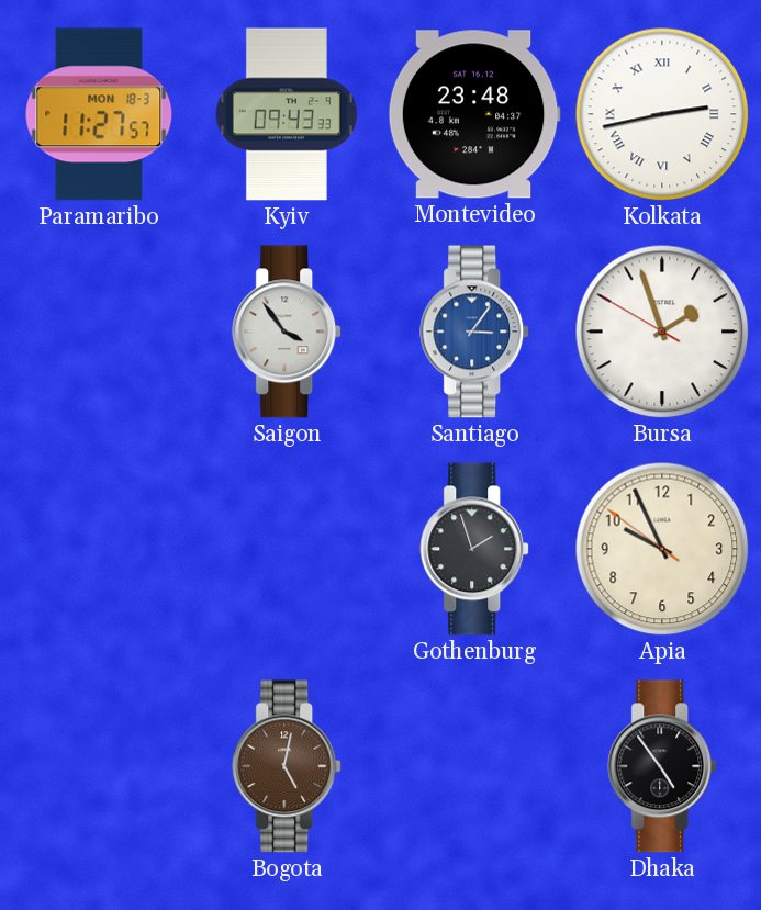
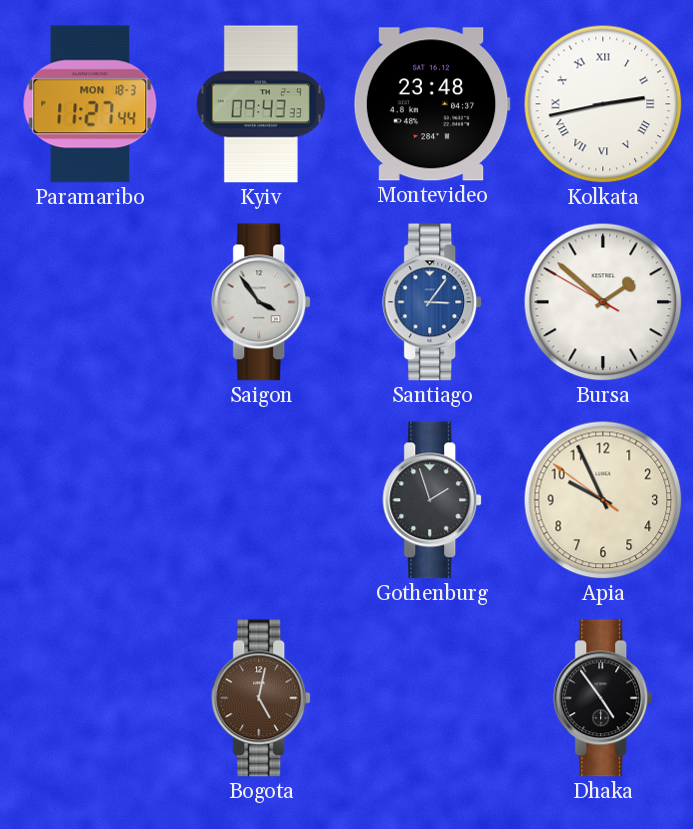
Paramaribo: 11:27:57 -> 11:27:44
Bursa: 1:56 -> 1:51
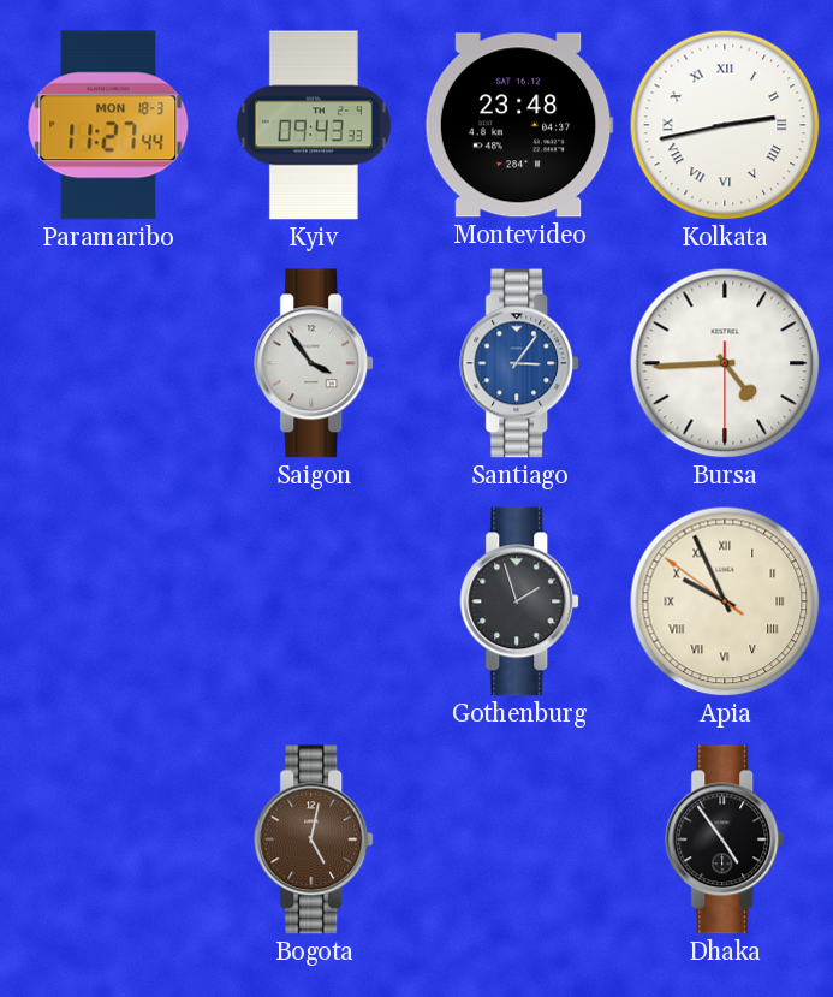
Bursa: 1:51 -> 4:44
Apia numerals: Arabic -> Roman
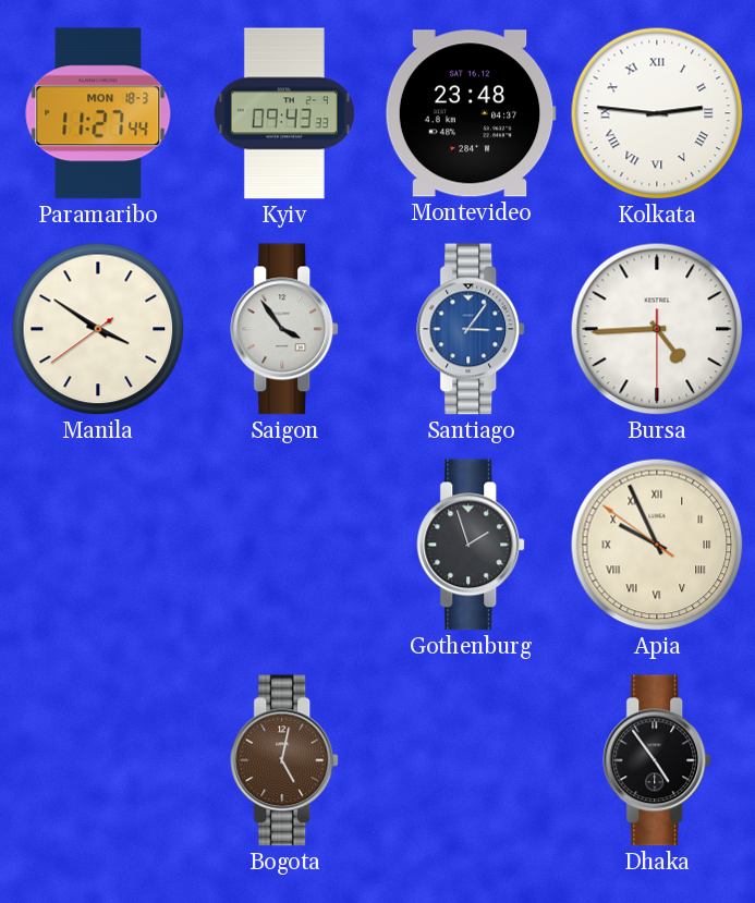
Kolkata: 2:43 -> 2:46
Manila: none -> 3:50
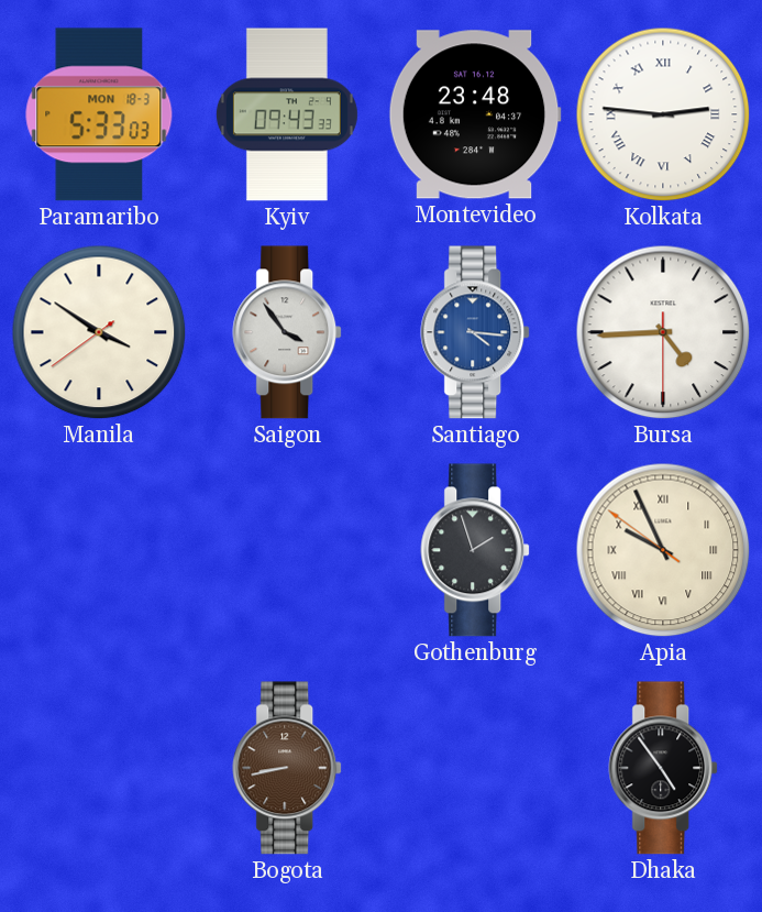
Paramaribo: 11:27 -> 5:33
Santiago: 3:06 -> 4:16
Bogota: 5:02 -> 8:43
